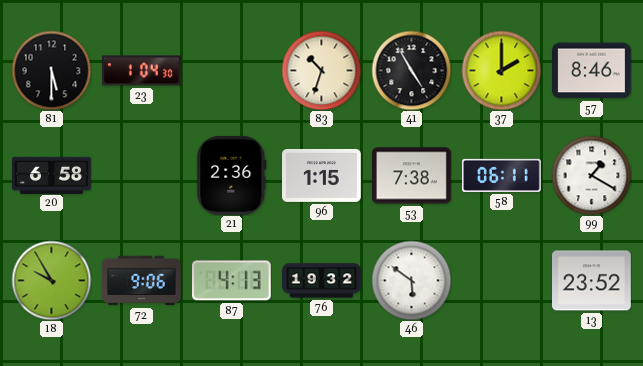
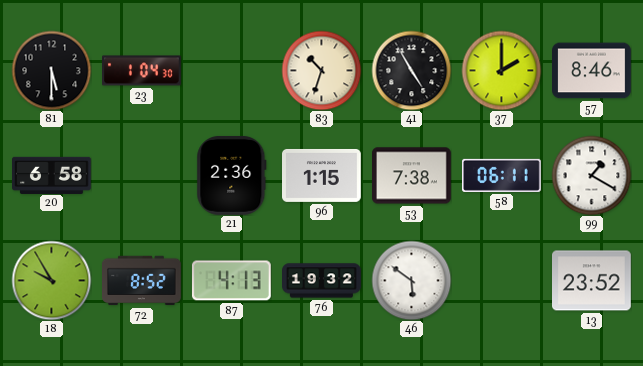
72: 9:06 -> 8:52
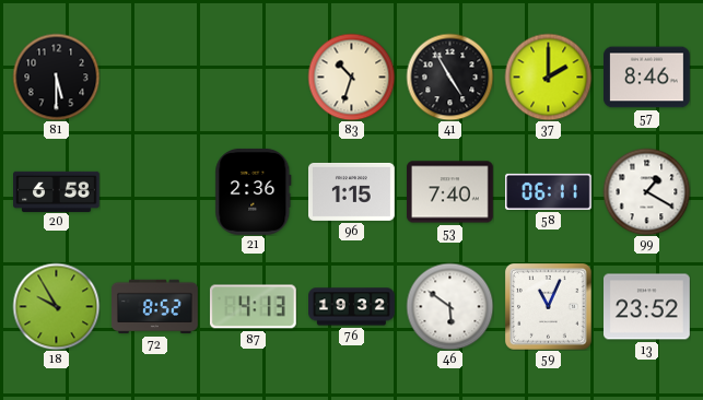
23: 1:04 -> none
53: 7:38 -> 7:40
59: none -> 11:04
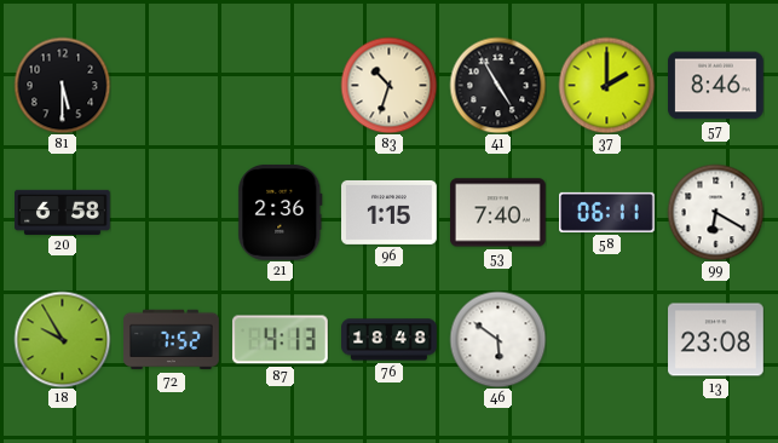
99: 1:20 -> 6:20
72: 8:52 -> 7:52
76: 19:32 -> 18:48
59: 11:04 -> none
13: 23:52 -> 23:08
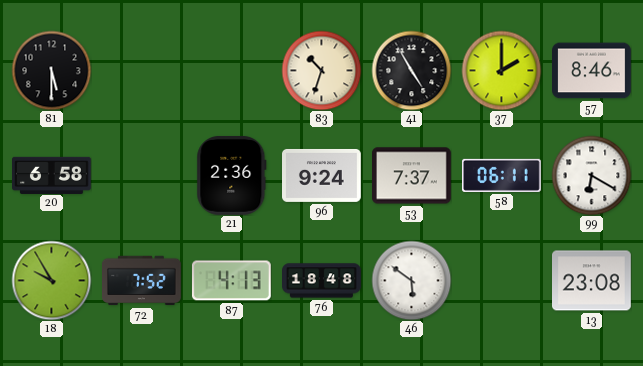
96: 1:15 -> 9:24
53: 7:40 -> 7:37
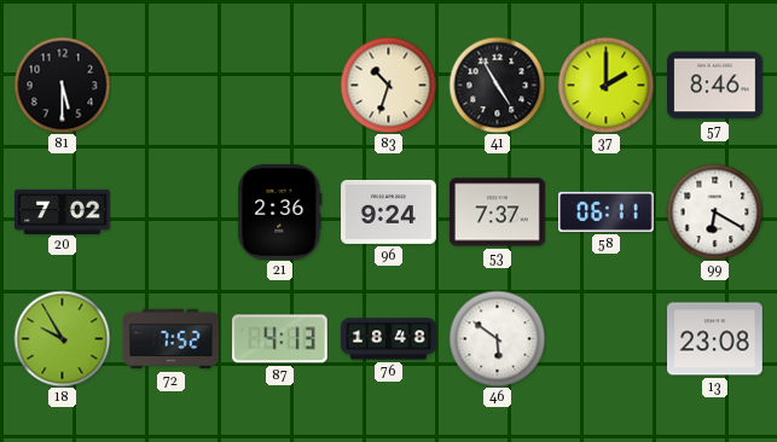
20: 6:58 -> 7:02
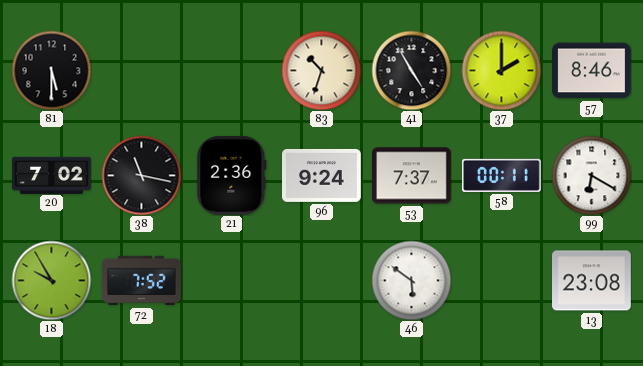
38: none -> 11:17
58: 06:11 -> 00:11
87: 4:13 -> none
76: 18:48 -> none
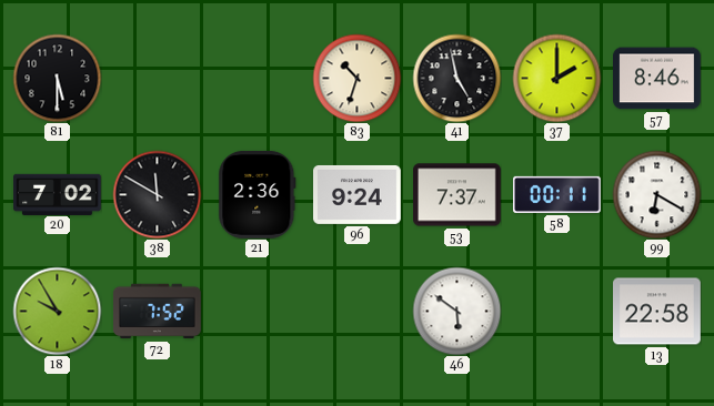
41: 4:55 -> 4:58
38: 11:17 -> 11:50
13: 23:08 -> 22:58
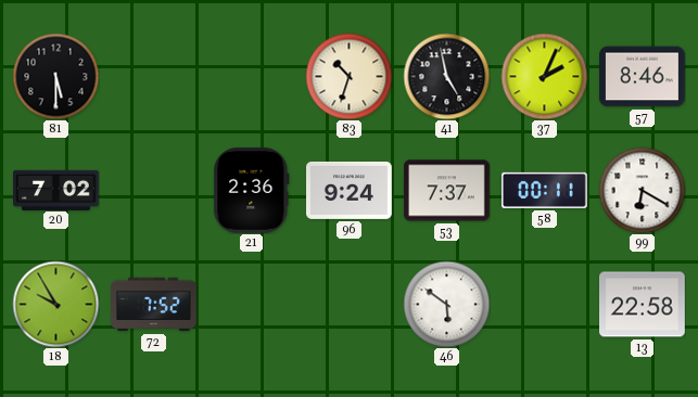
37: 2:00 -> 2:04
38: 11:50 -> none
